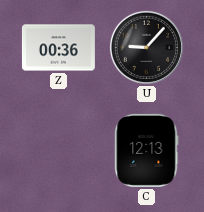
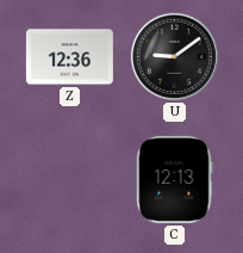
Z: 00:36 -> 12:36
U: 9:07 -> 9:09
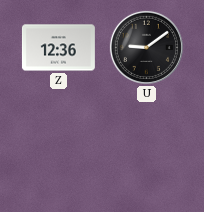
C: 12:13 -> none
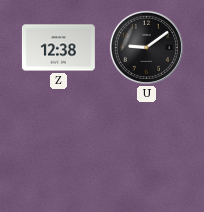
Z: 12:36 -> 12:38
